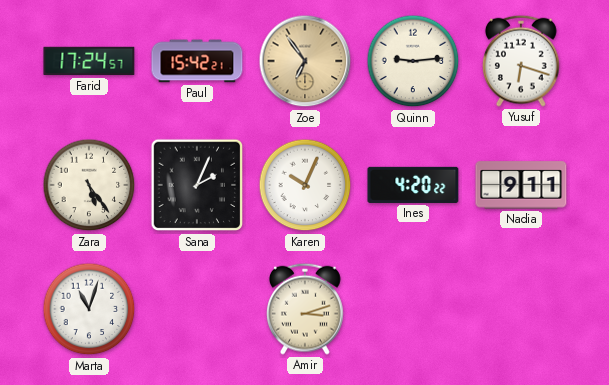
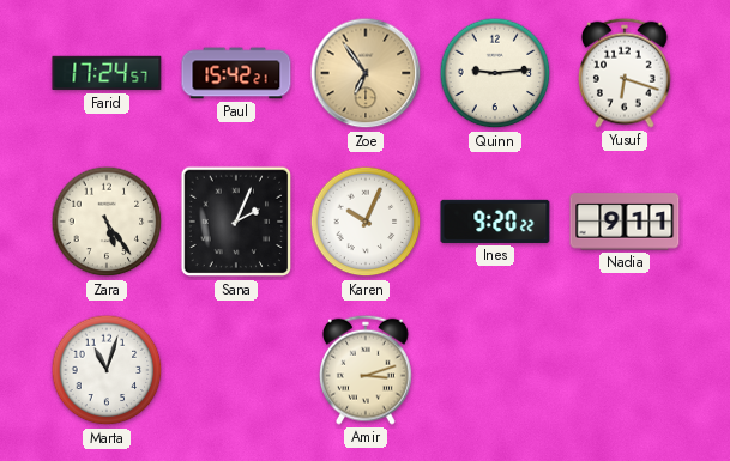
Ines: 4:20 -> 9:20
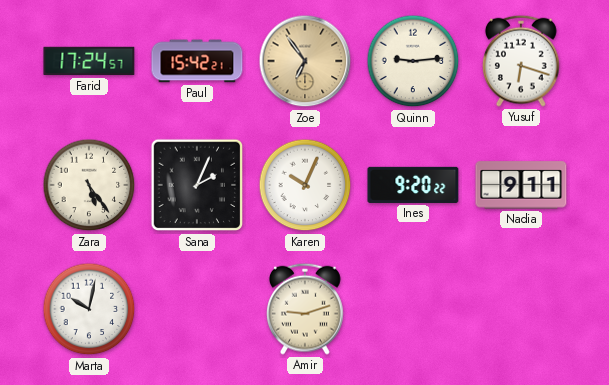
Marta: 11:03 -> 10:02
Amir: 3:12 -> 9:12
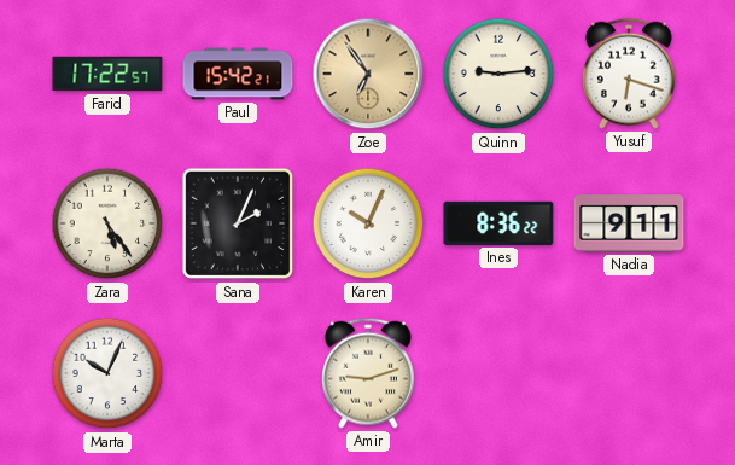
Farid: 17:24 -> 17:22
Ines: 9:20 -> 8:36
Marta: 10:02 -> 10:04
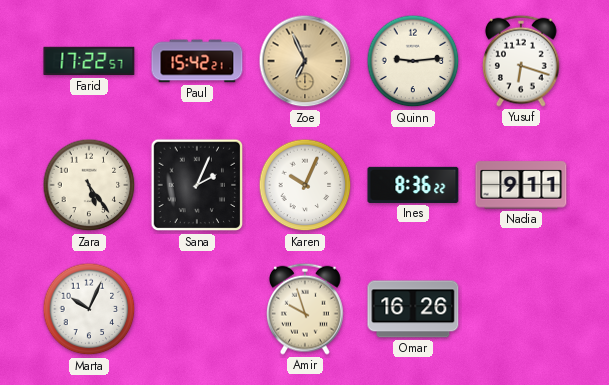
Zoe: 6:54 -> 6:56
Amir: 9:12 -> 9:57
Omar: none -> 16:26
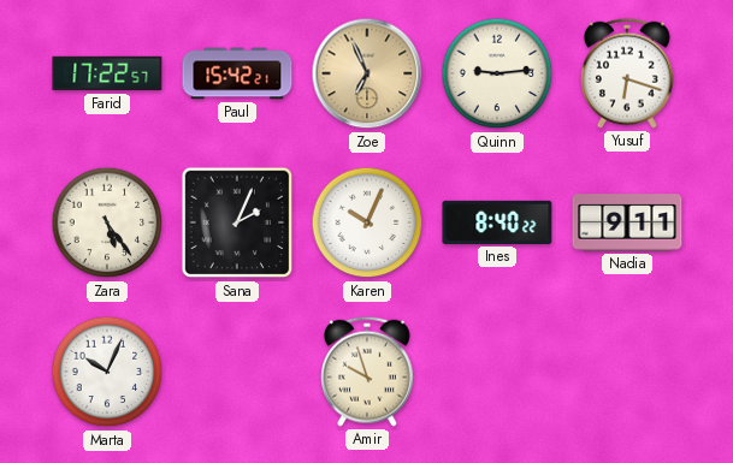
Ines: 8:36 -> 8:40
Omar: 16:26 -> none
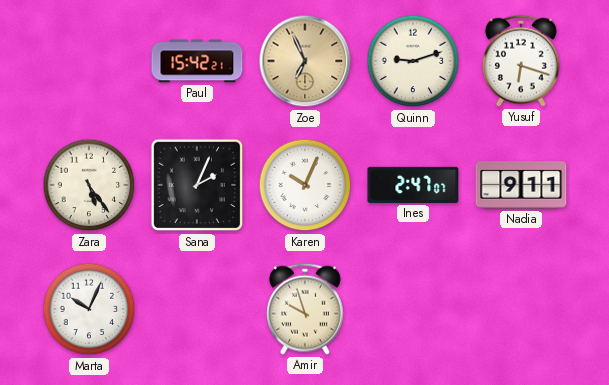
Farid: 17:22 -> none
Quinn: 9:14 -> 9:12
Ines: 8:40 -> 2:47
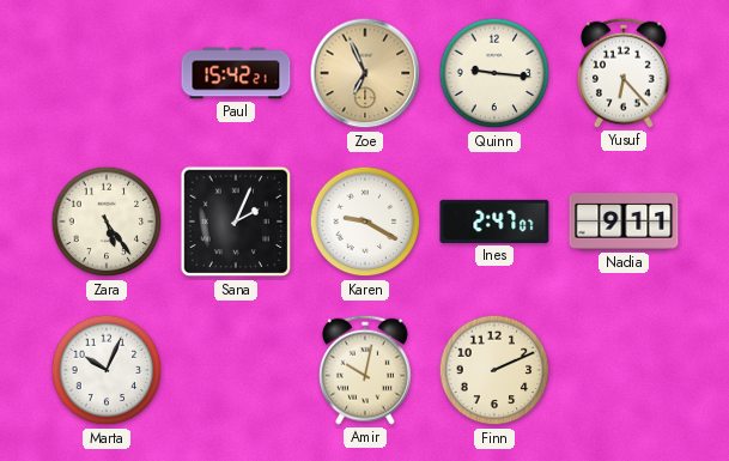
Quinn: 9:12 -> 9:16
Yusuf: 6:18 -> 6:23
Karen: 10:04 -> 9:20
Amir: 9:57 -> 10:02
Finn: none -> 2:11
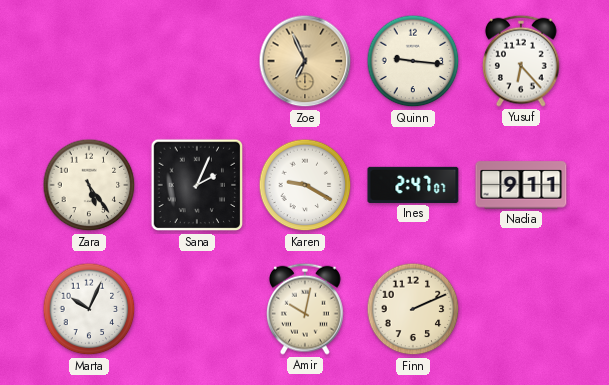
Paul: 15:42 -> none
